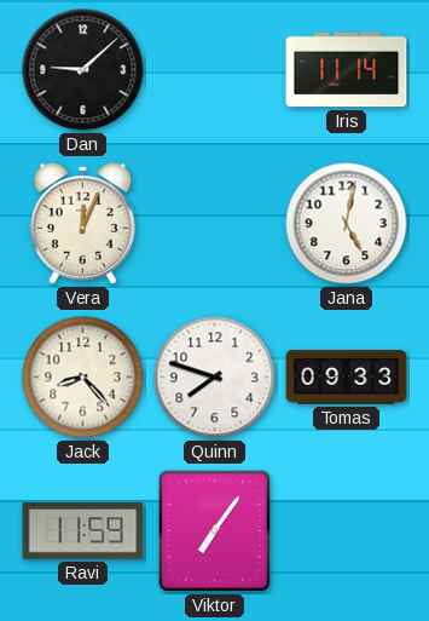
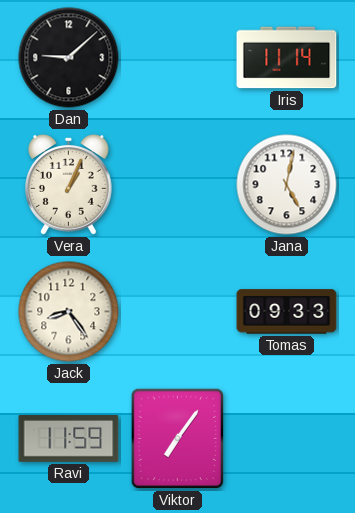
Vera: 12:04 -> 1:04
Jack: 8:23 -> 8:24
Quinn: 7:48 -> none
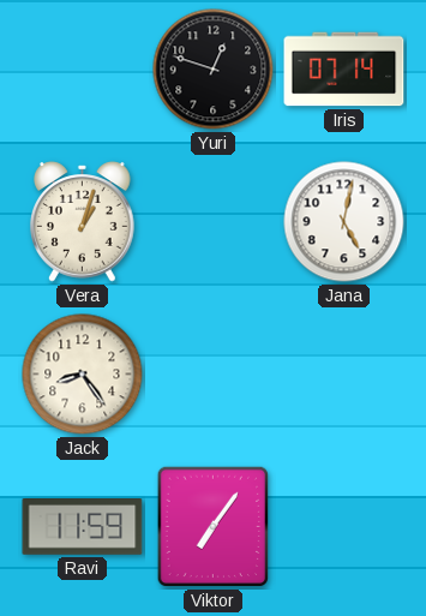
Dan: 9:08 -> none
Yuri: none -> 12:48
Iris: 11:14 -> 07:14
Vera: 1:04 -> 1:03
Tomas: 09:33 -> none
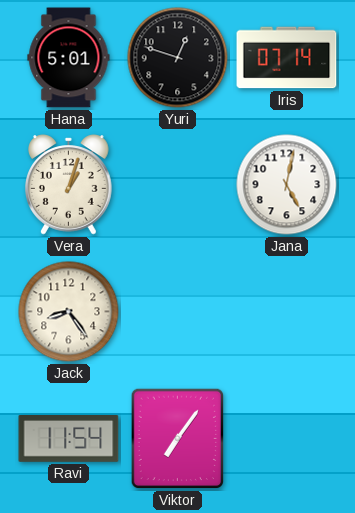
Hana: none -> 5:01
Ravi: 11:59 -> 11:54
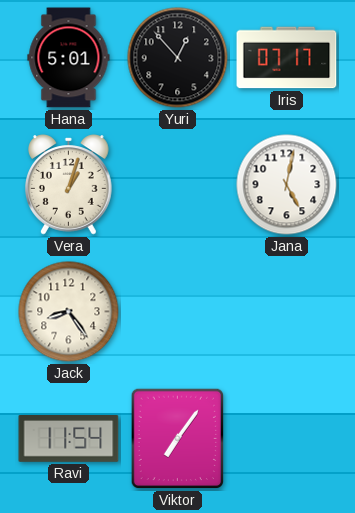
Yuri: 12:48 -> 12:53
Iris: 07:14 -> 07:17
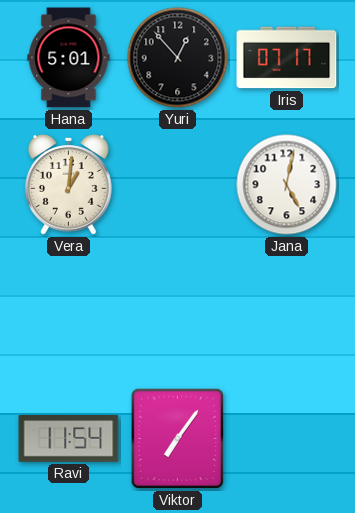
Vera: 1:03 -> 1:01
Jack: 8:24 -> none
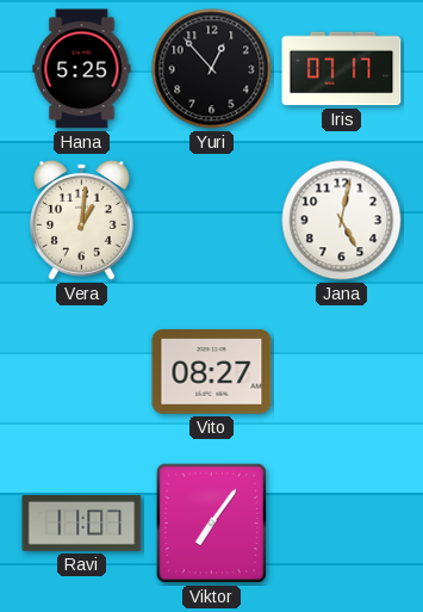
Hana: 5:01 -> 5:25
Vito: none -> 08:27
Ravi: 11:54 -> 11:07
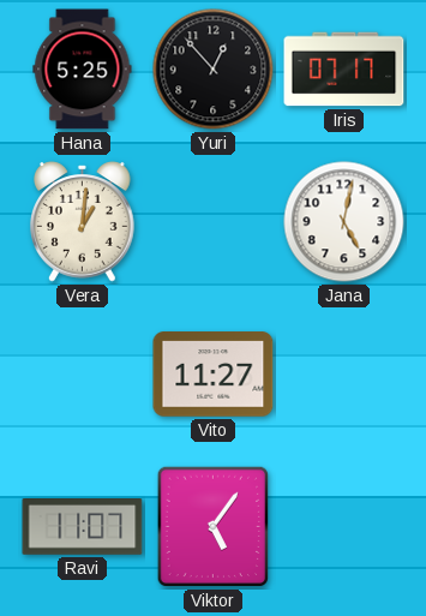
Vito: 08:27 -> 11:27
Viktor: 7:06 -> 5:06
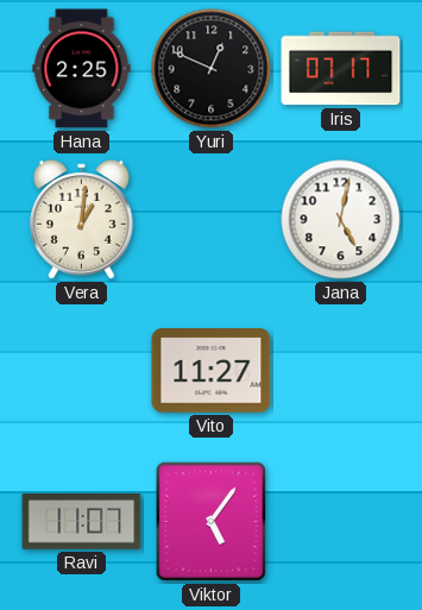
Hana: 5:25 -> 2:25
Yuri: 12:53 -> 12:49
